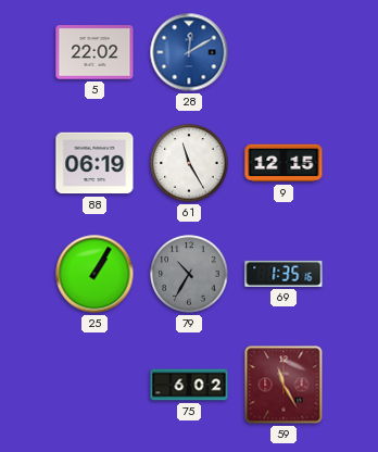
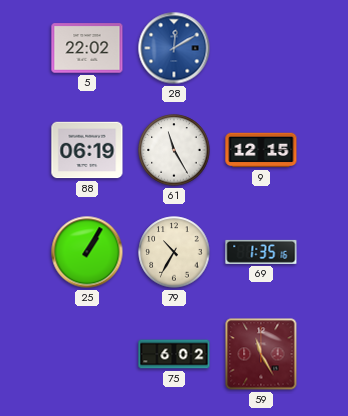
79 dial: grey -> cream
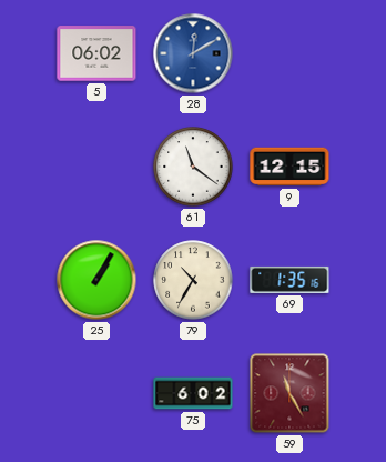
5: 22:02 -> 06:02
88: 06:19 -> none
61: 11:25 -> 11:21
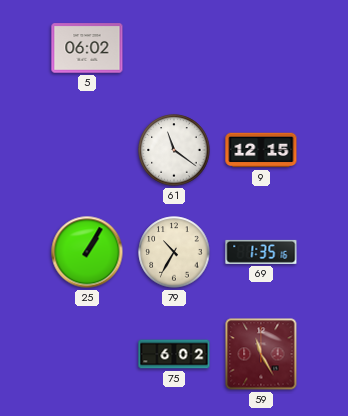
28: 12:10 -> none
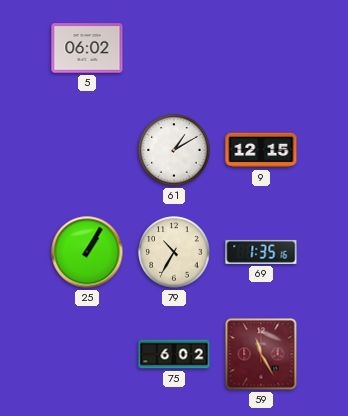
61: 11:21 -> 1:10
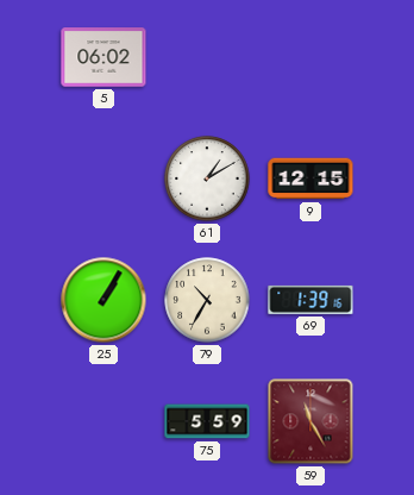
69: 1:35 -> 1:39
75: 6:02 -> 5:59
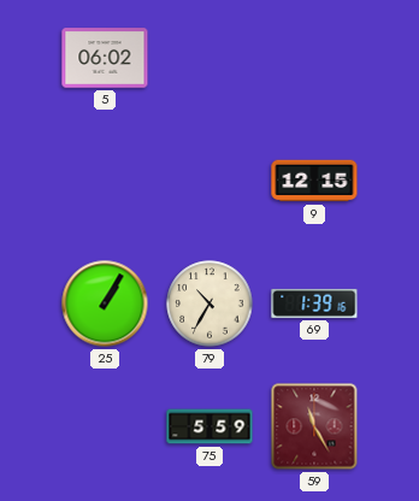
61: 1:10 -> none
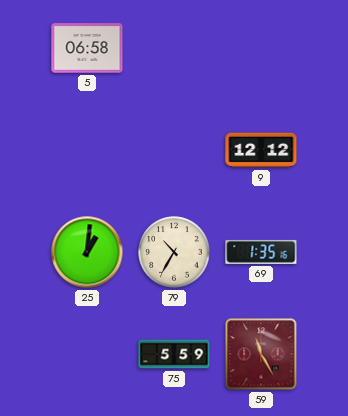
5: 06:02 -> 06:58
9: 12:15 -> 12:12
25: 1:05 -> 1:01
69: 1:39 -> 1:35
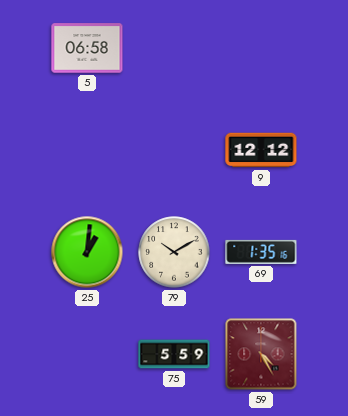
79: 10:35 -> 10:10
59: 11:25 -> 4:25
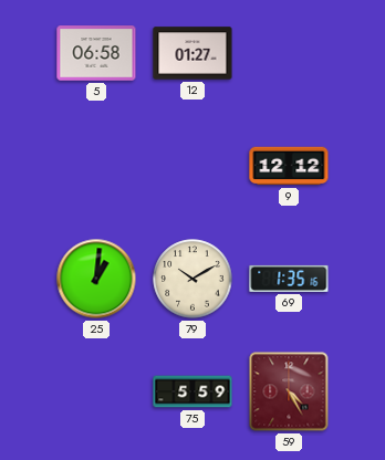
12: none -> 01:27
